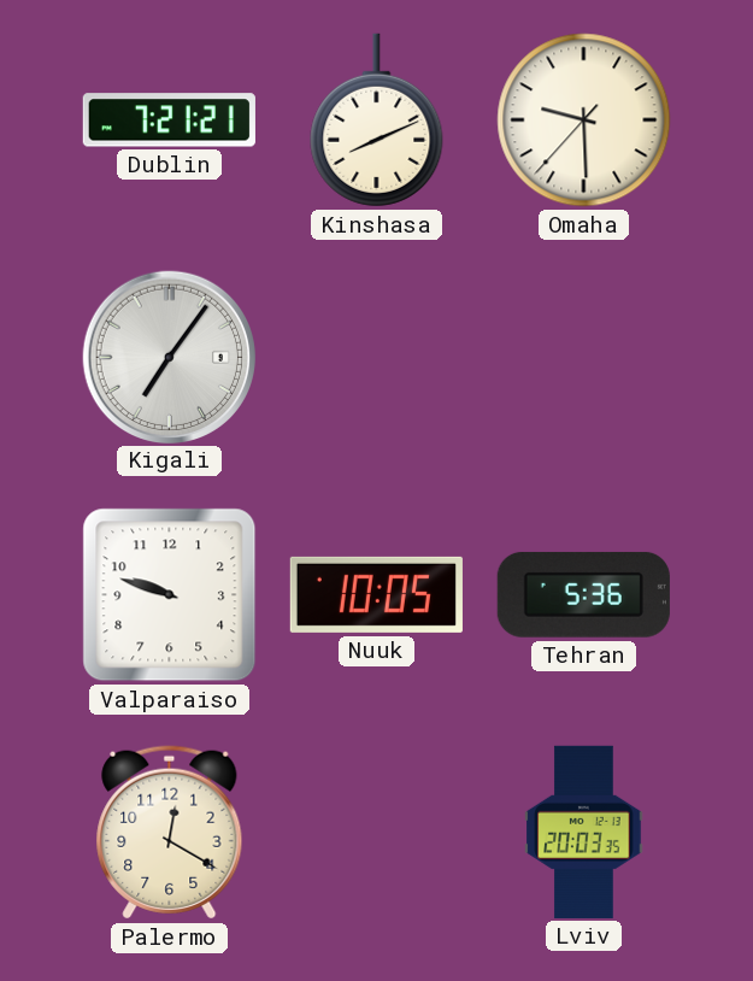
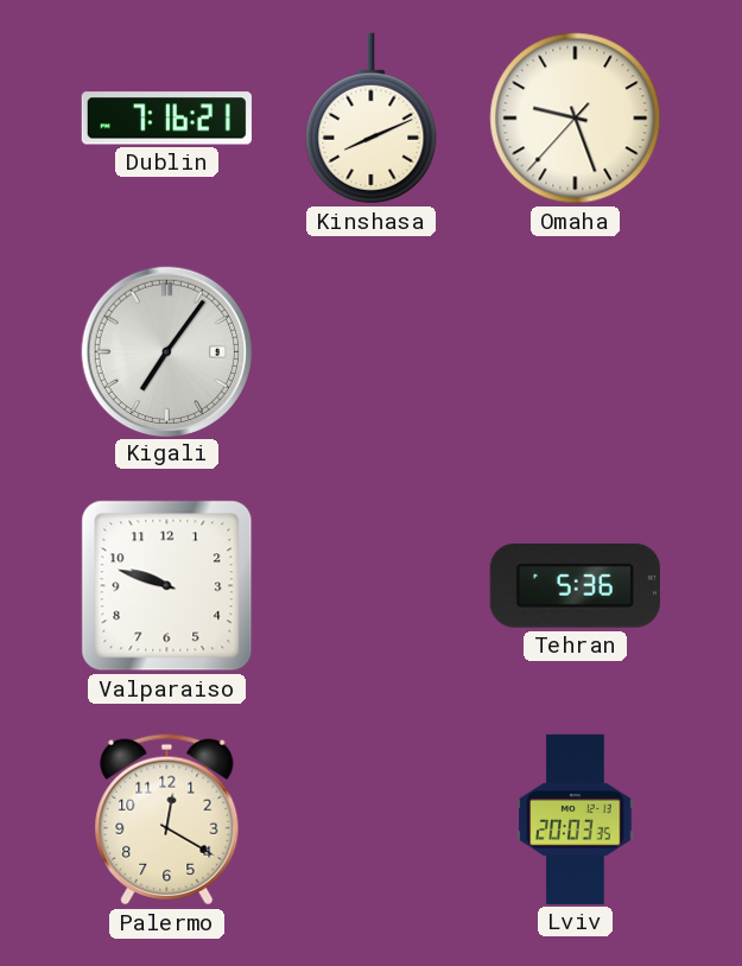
Dublin: 7:21 -> 7:16
Omaha: 9:29 -> 9:26
Nuuk: 10:05 -> none
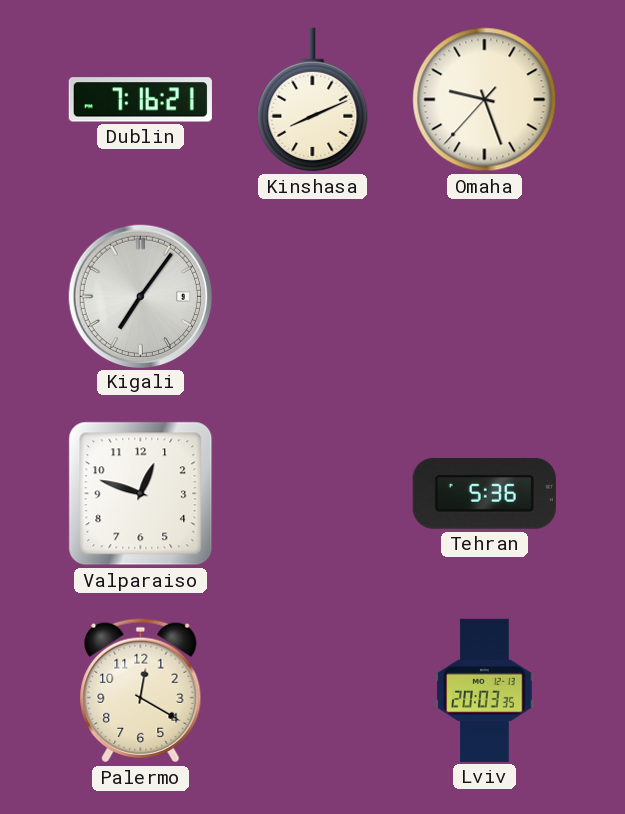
Valparaiso: 9:48 -> 12:48
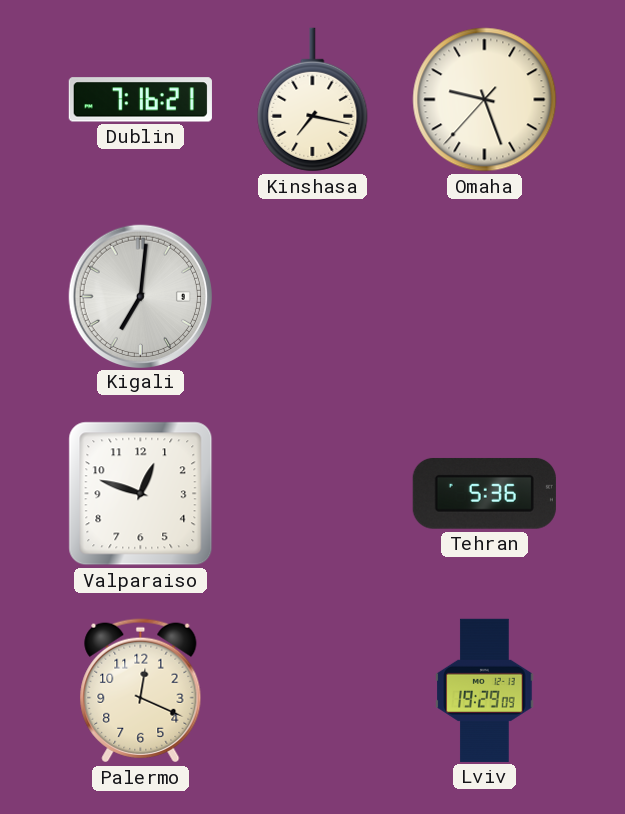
Kinshasa: 8:11 -> 7:17
Kigali: 7:06 -> 7:01
Palermo: 12:20 -> 12:19
Lviv: 20:03 -> 19:29
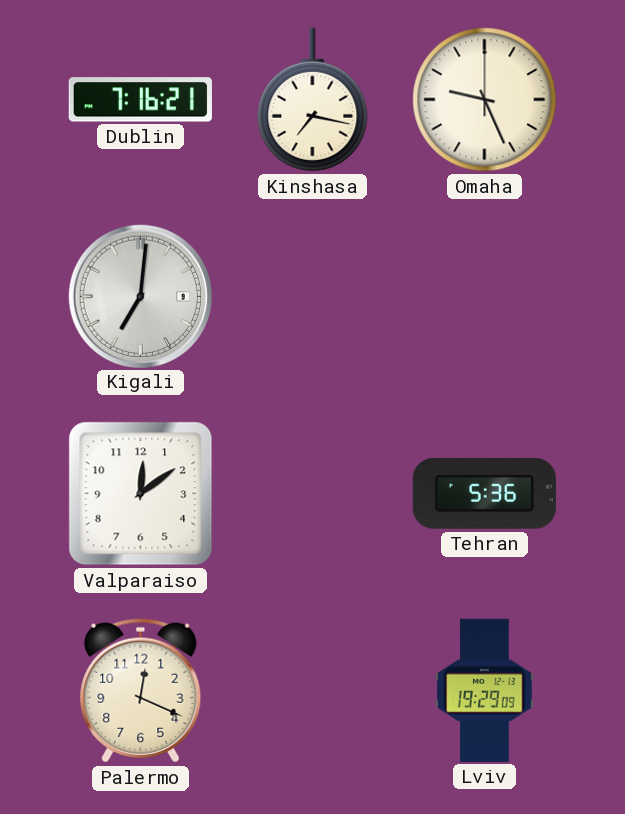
Omaha: 9:26:37 -> 9:26:00
Valparaiso: 12:48 -> 12:09
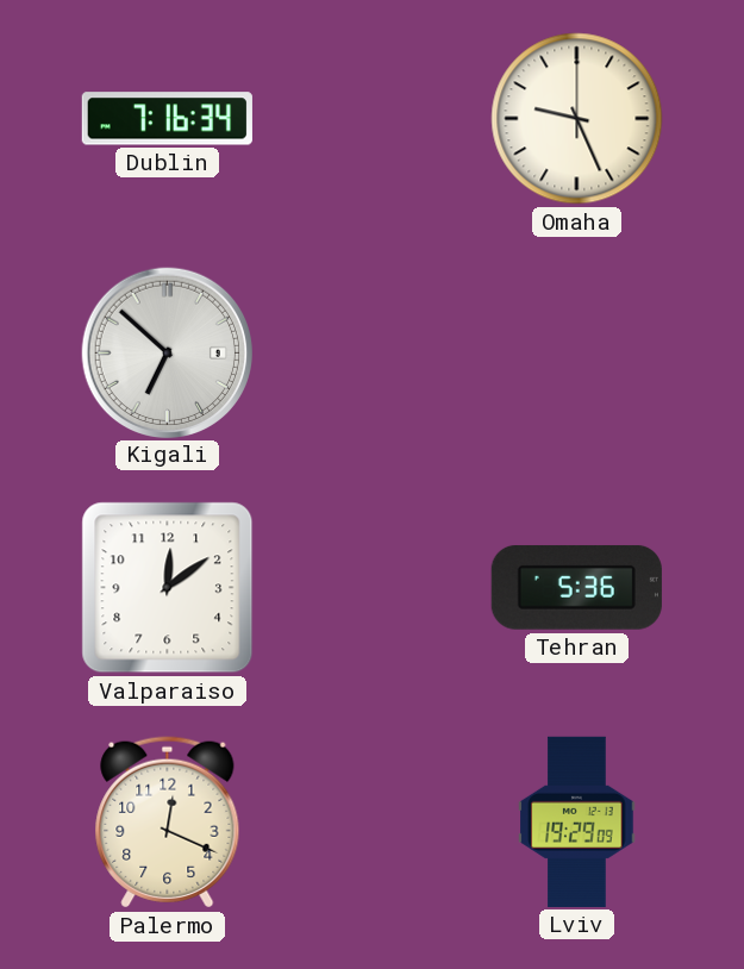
Dublin: 7:16:21 -> 7:16:34
Kinshasa: 7:17 -> none
Kigali: 7:01 -> 6:52
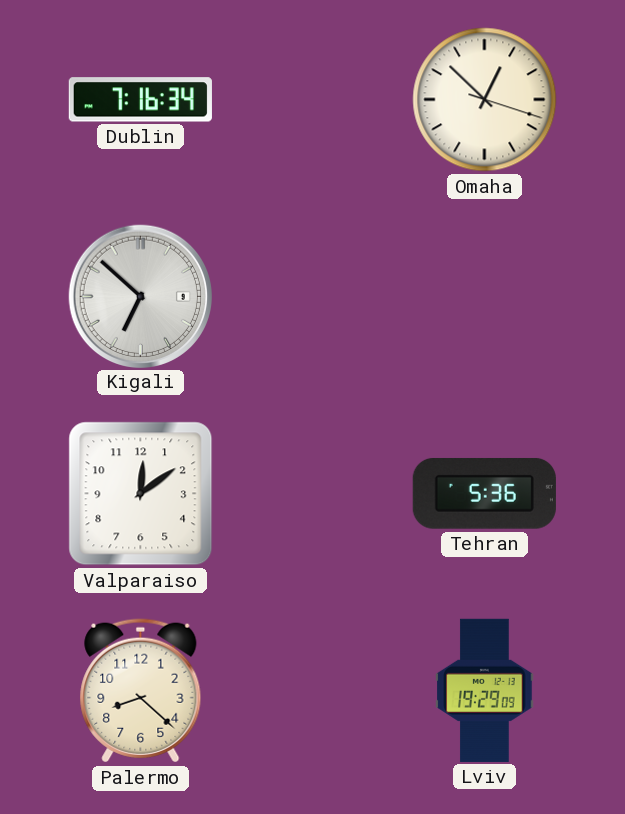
Omaha: 9:26 -> 12:52
Palermo: 12:19 -> 8:22
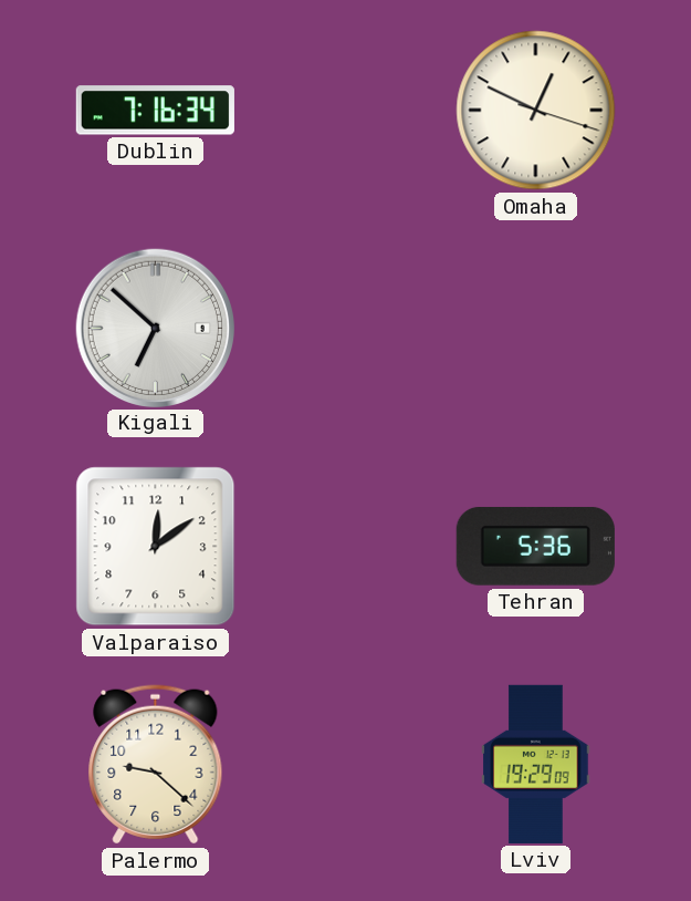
Omaha: 12:52 -> 12:49
Palermo: 8:22 -> 9:22
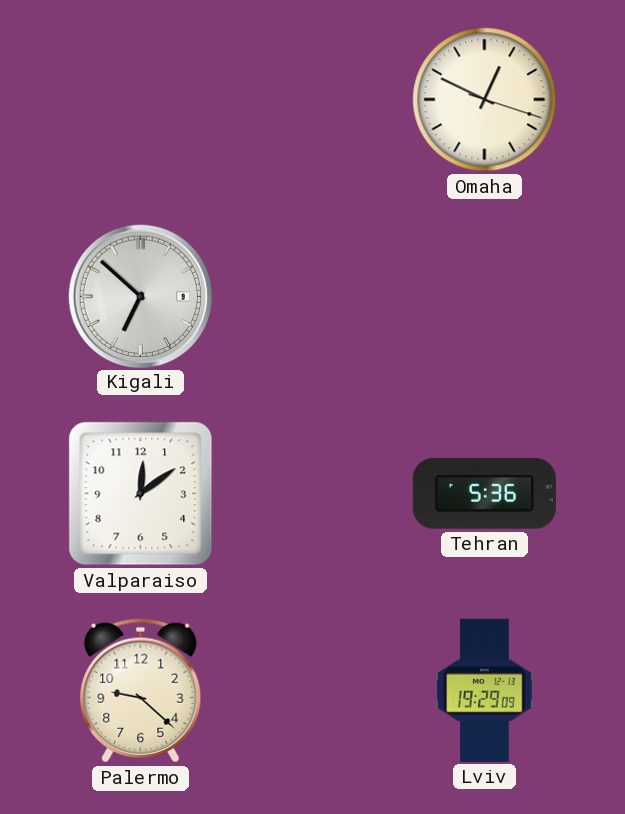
Dublin: 7:16 -> none
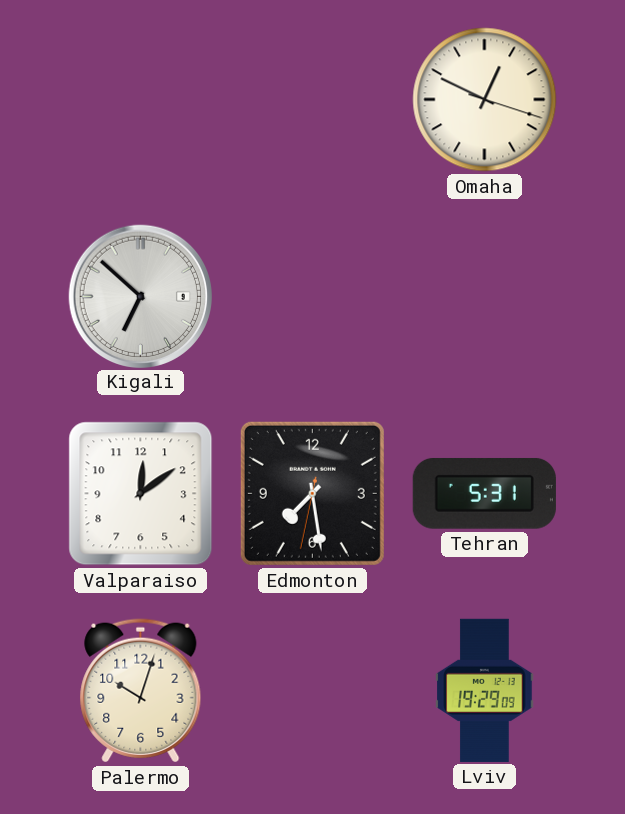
Edmonton: none -> 7:28
Tehran: 5:36 -> 5:31
Palermo: 9:22 -> 10:03
